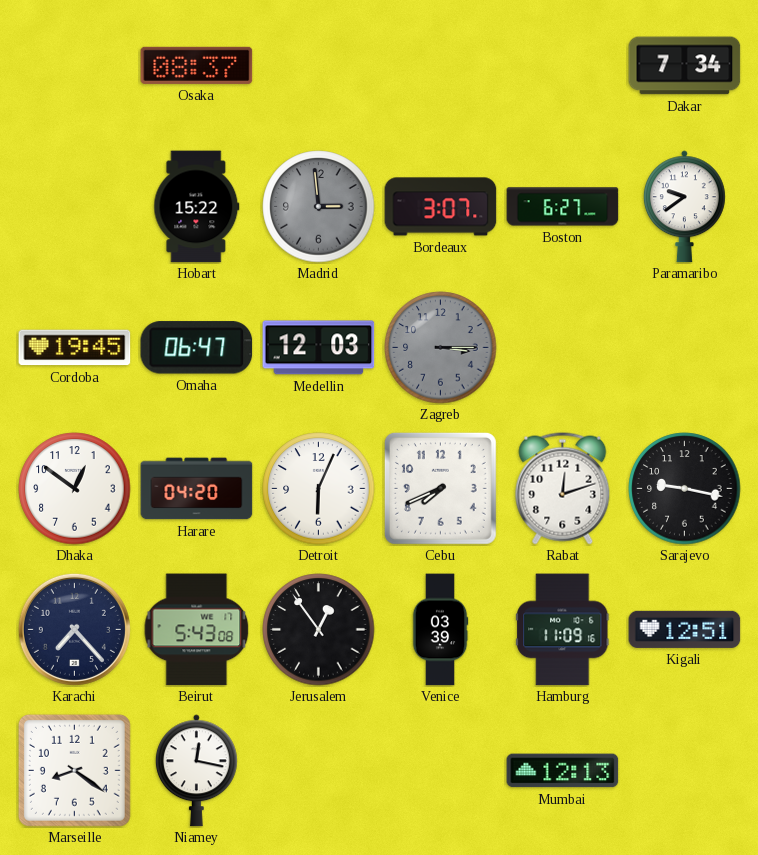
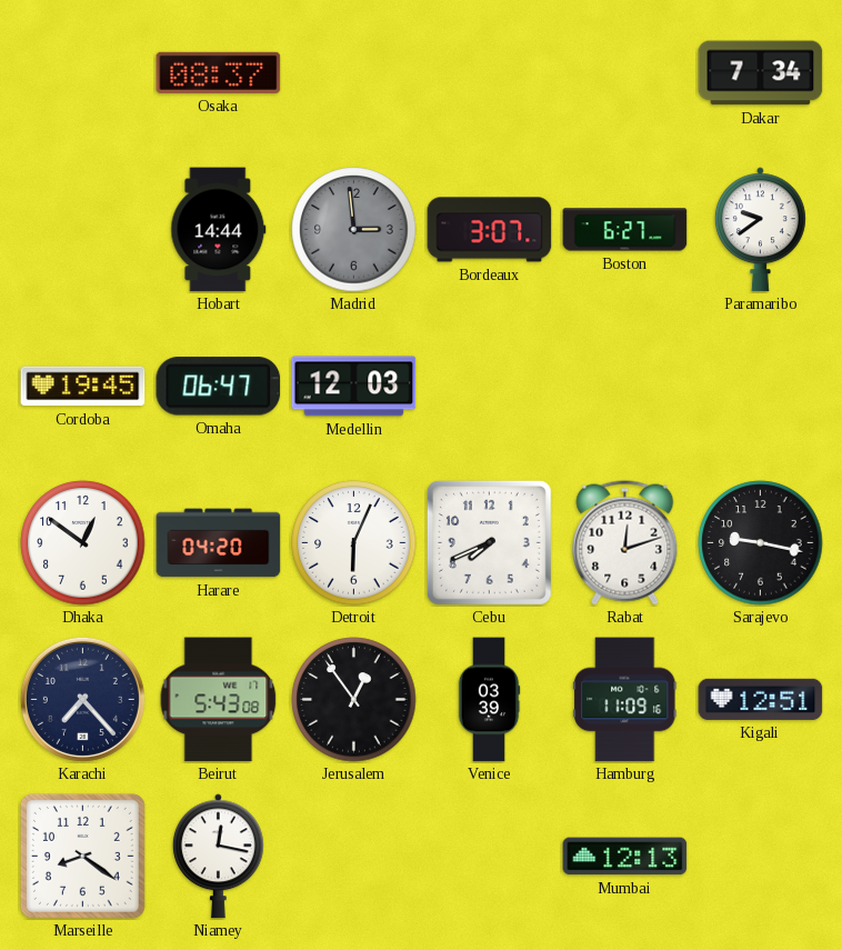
Hobart: 15:22 -> 14:44
Zagreb: 3:15 -> none
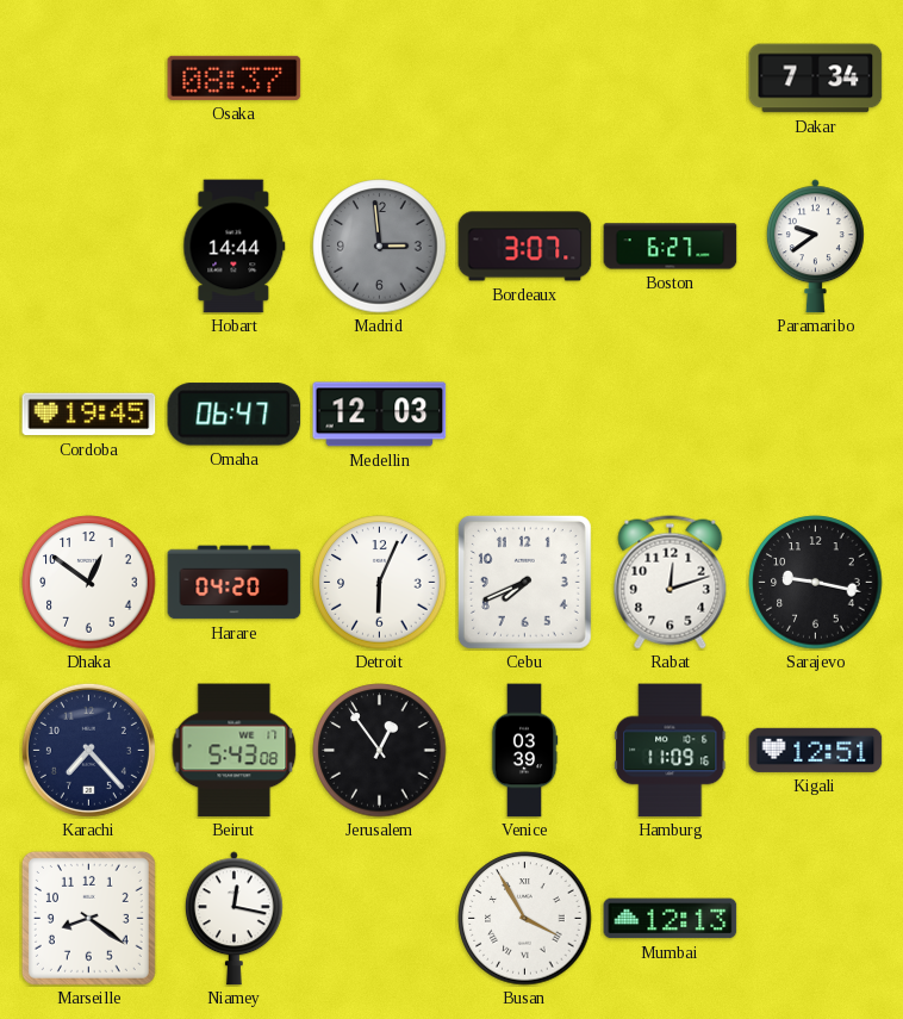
Busan: none -> 3:55
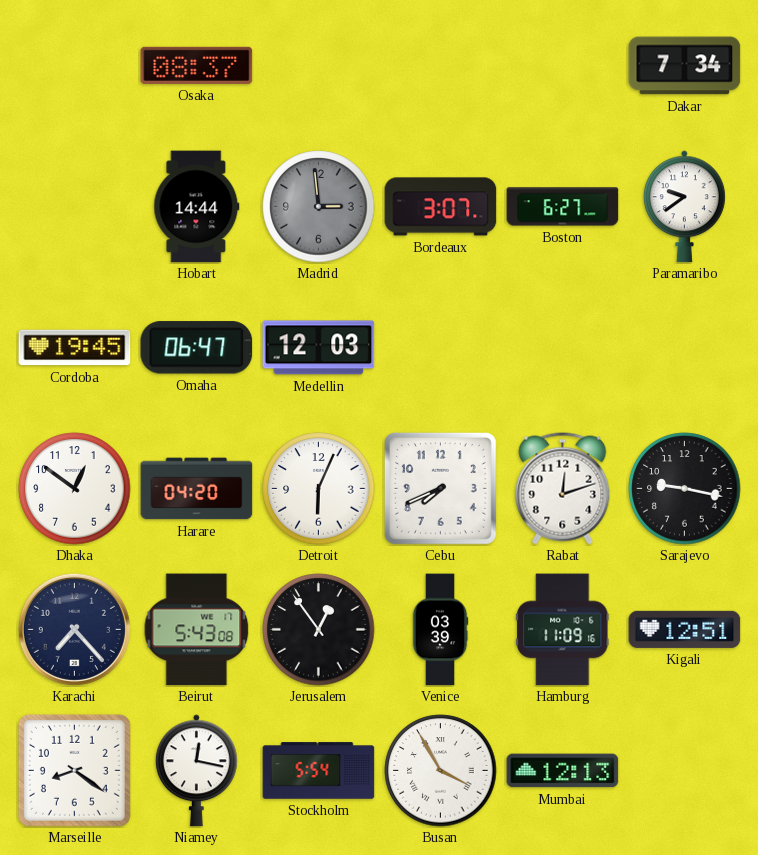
Stockholm: none -> 5:54
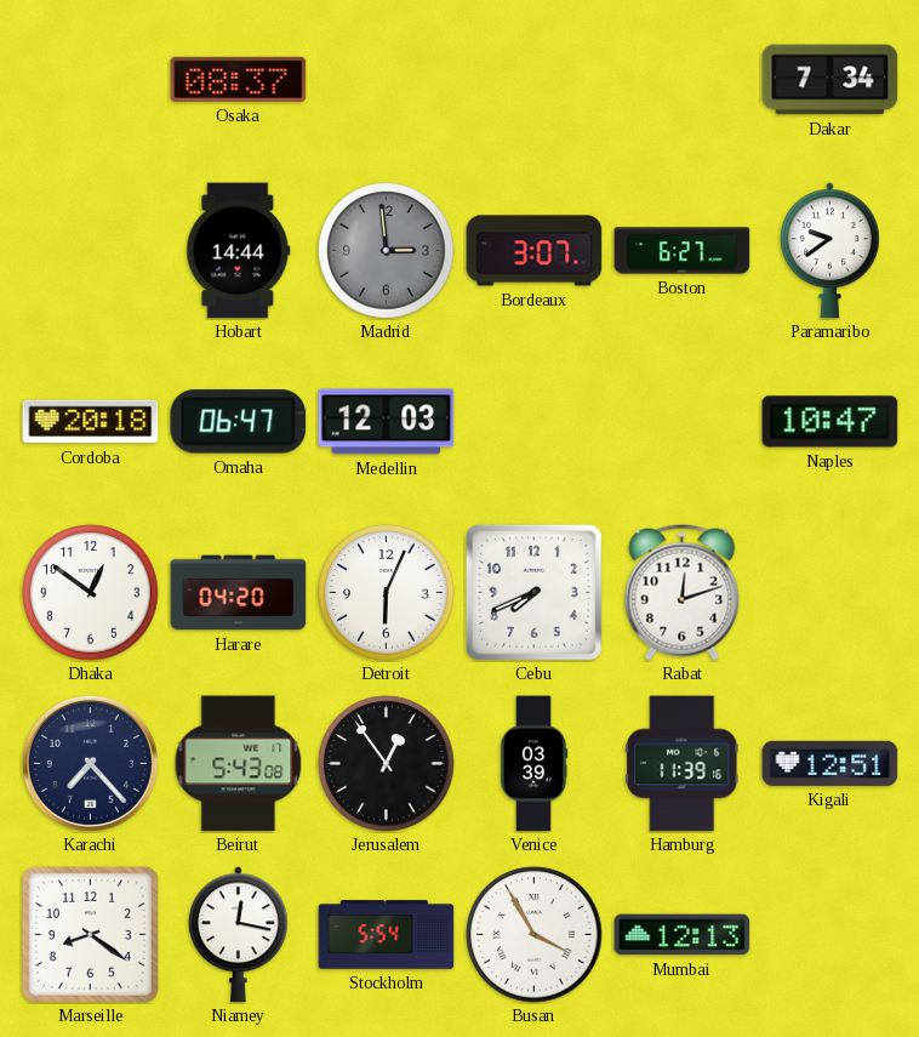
Cordoba: 19:45 -> 20:18
Naples: none -> 10:47
Sarajevo: 9:17 -> none
Hamburg: 11:09 -> 11:39
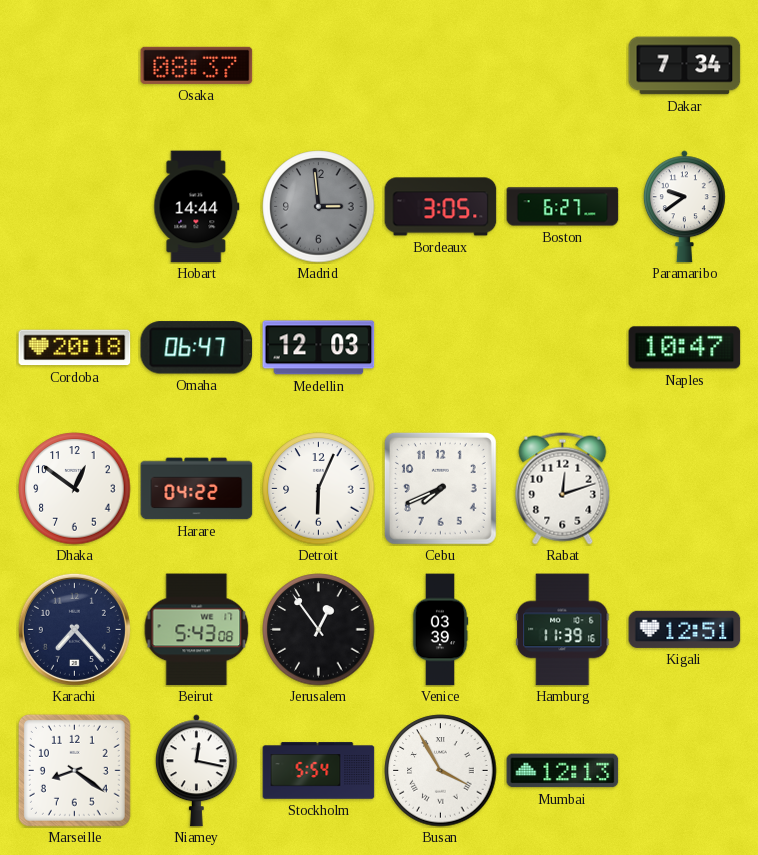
Bordeaux: 3:07 -> 3:05
Harare: 04:20 -> 04:22
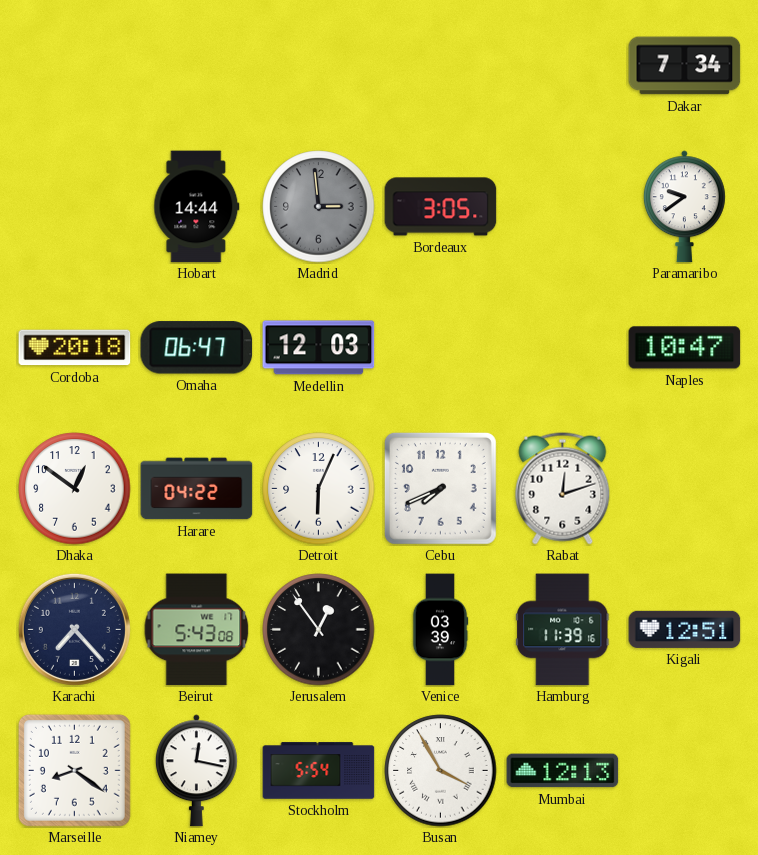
Osaka: 08:37 -> none
Boston: 6:27 -> none
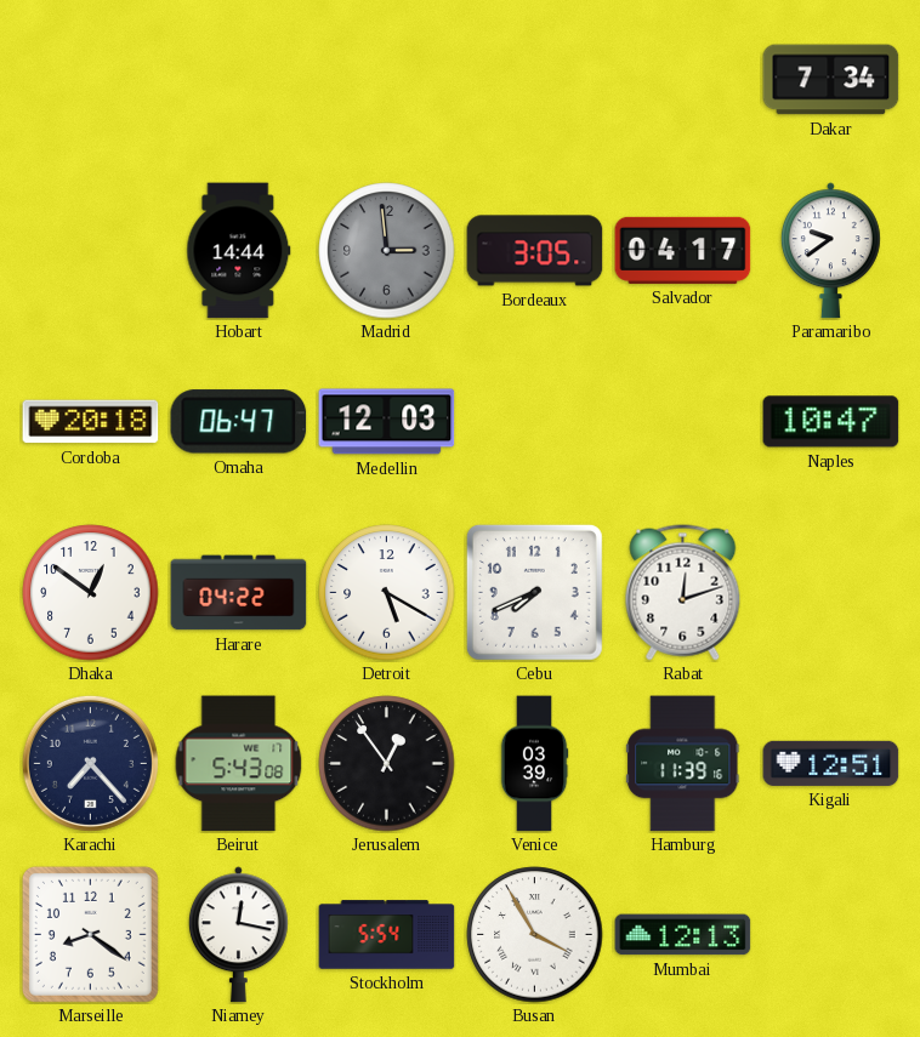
Salvador: none -> 04:17
Detroit: 6:04 -> 5:20
